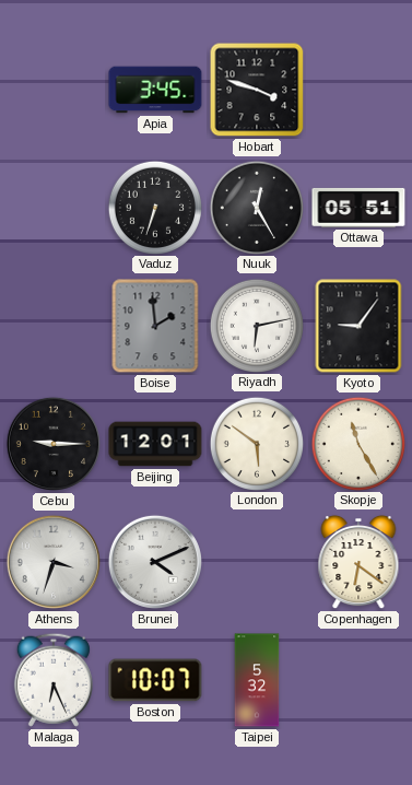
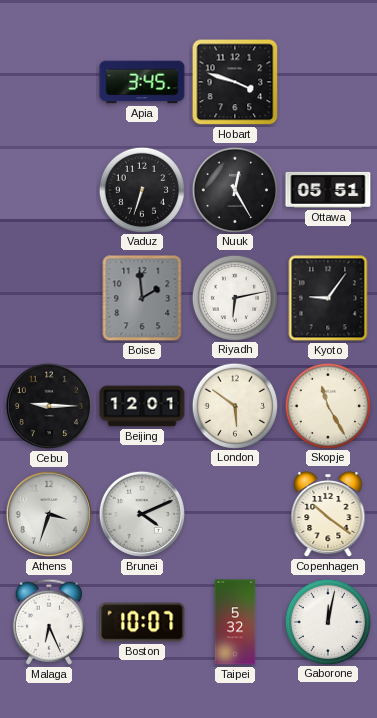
Copenhagen: 6:21 -> 10:21
Gaborone: none -> 12:02
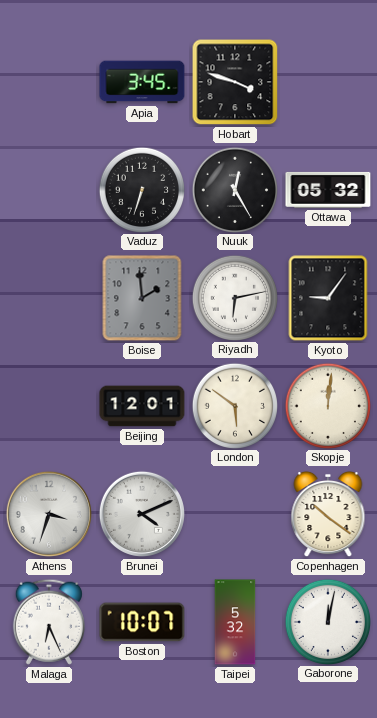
Ottawa: 05:51 -> 05:32
Cebu: 9:15 -> none
Skopje: 11:25 -> 12:01
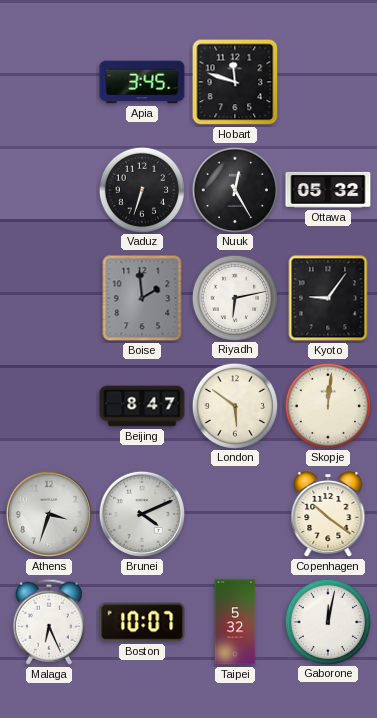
Hobart: 3:48 -> 11:48
Beijing: 12:01 -> 8:47
